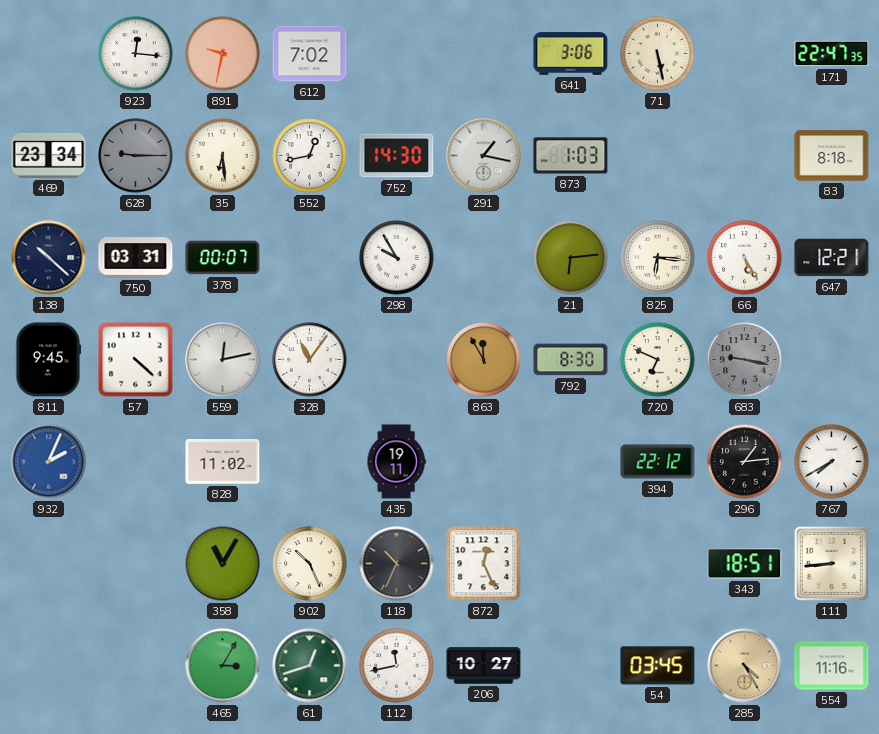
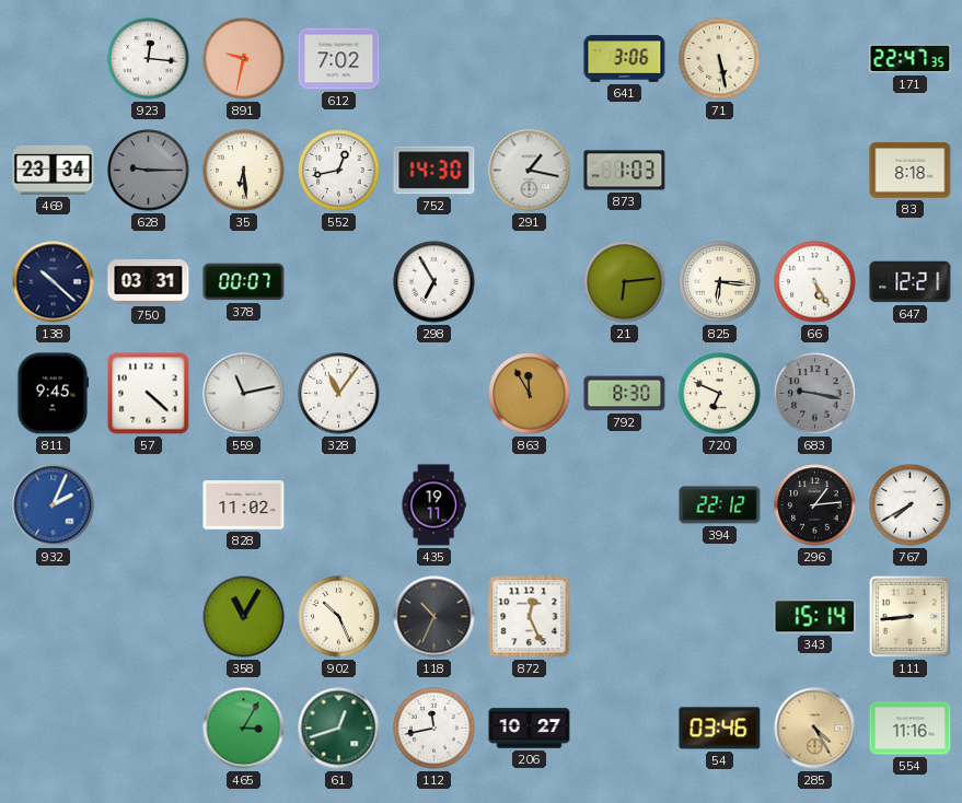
298: 9:55 -> 6:55
559: 12:13 -> 11:13
343: 18:51 -> 15:14
54: 03:45 -> 03:46
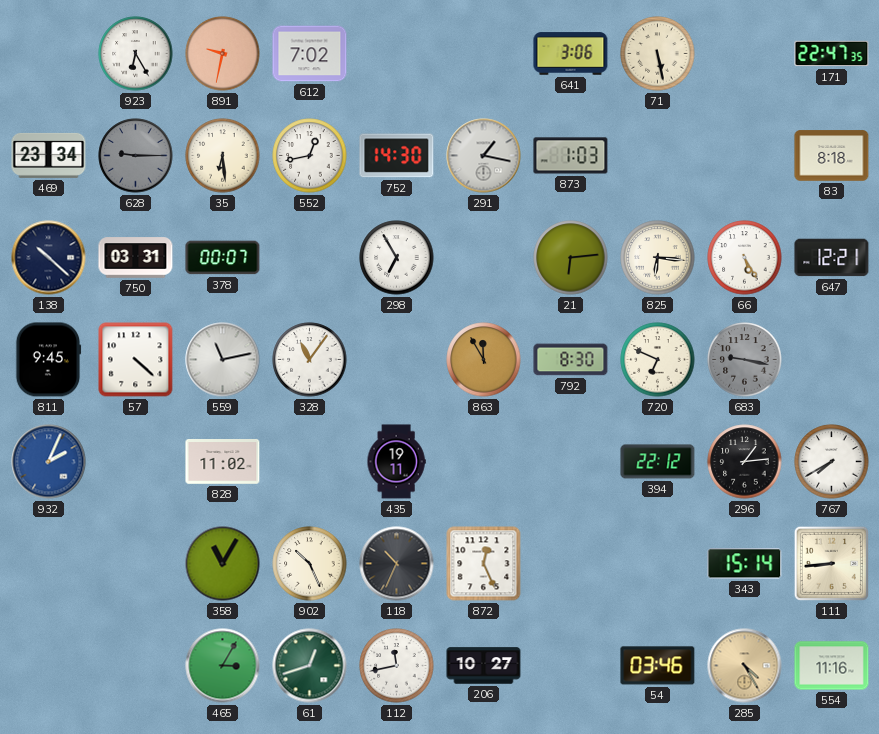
923: 12:16 -> 6:25
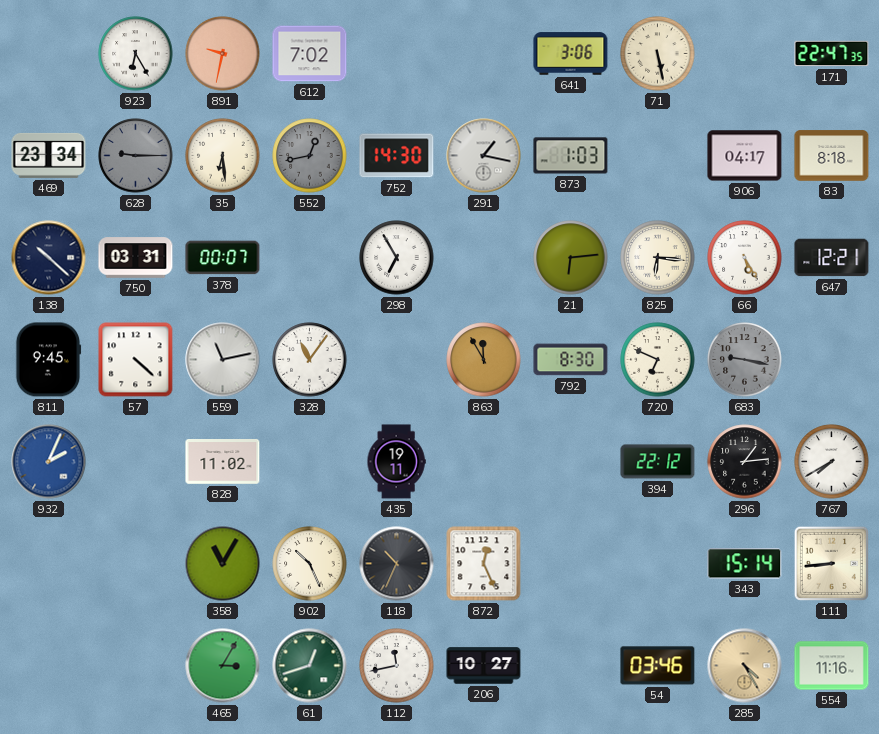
552 dial: white -> grey
906: none -> 04:17
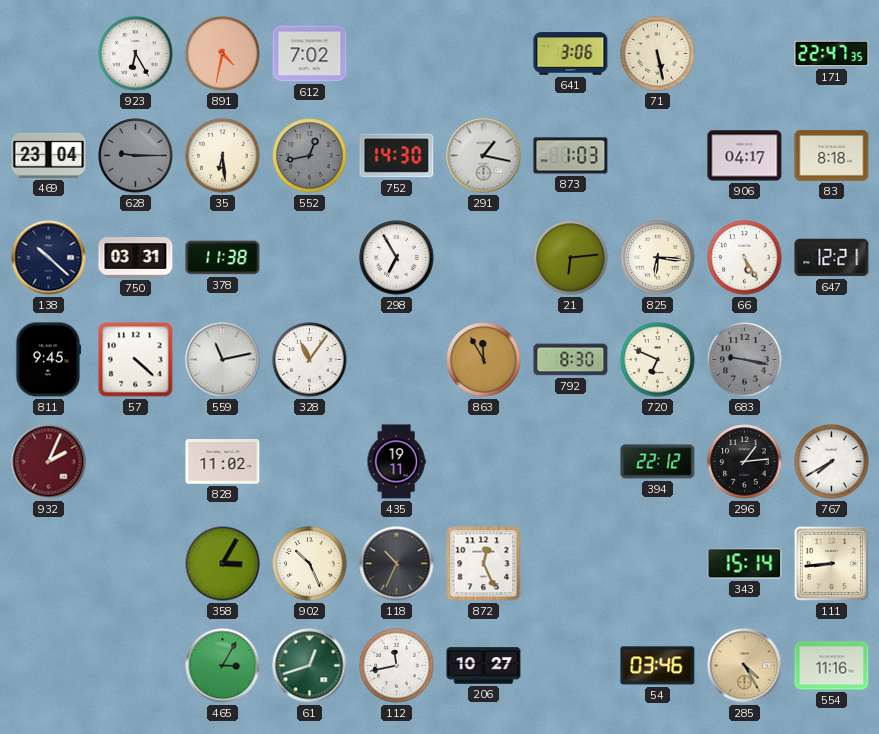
891: 9:32 -> 4:32
469: 23:34 -> 23:04
378: 00:07 -> 11:38
932 dial: blue -> burgundy
358: 11:05 -> 3:05
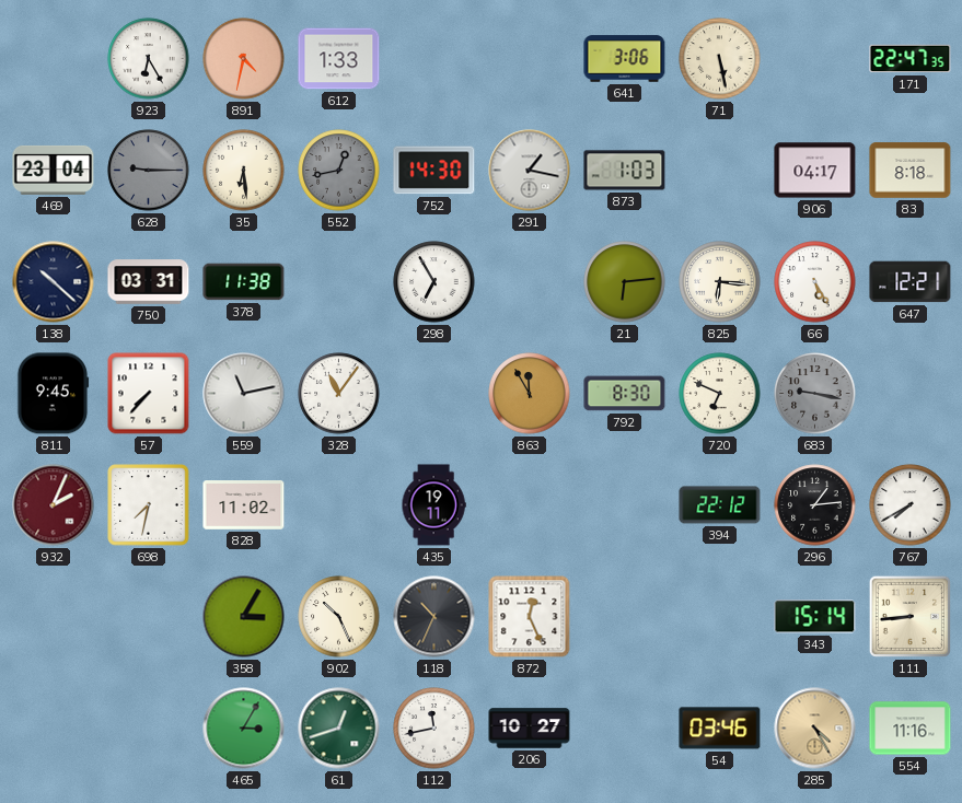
612: 7:02 -> 1:33
57: 4:22 -> 7:37
698: none -> 7:32
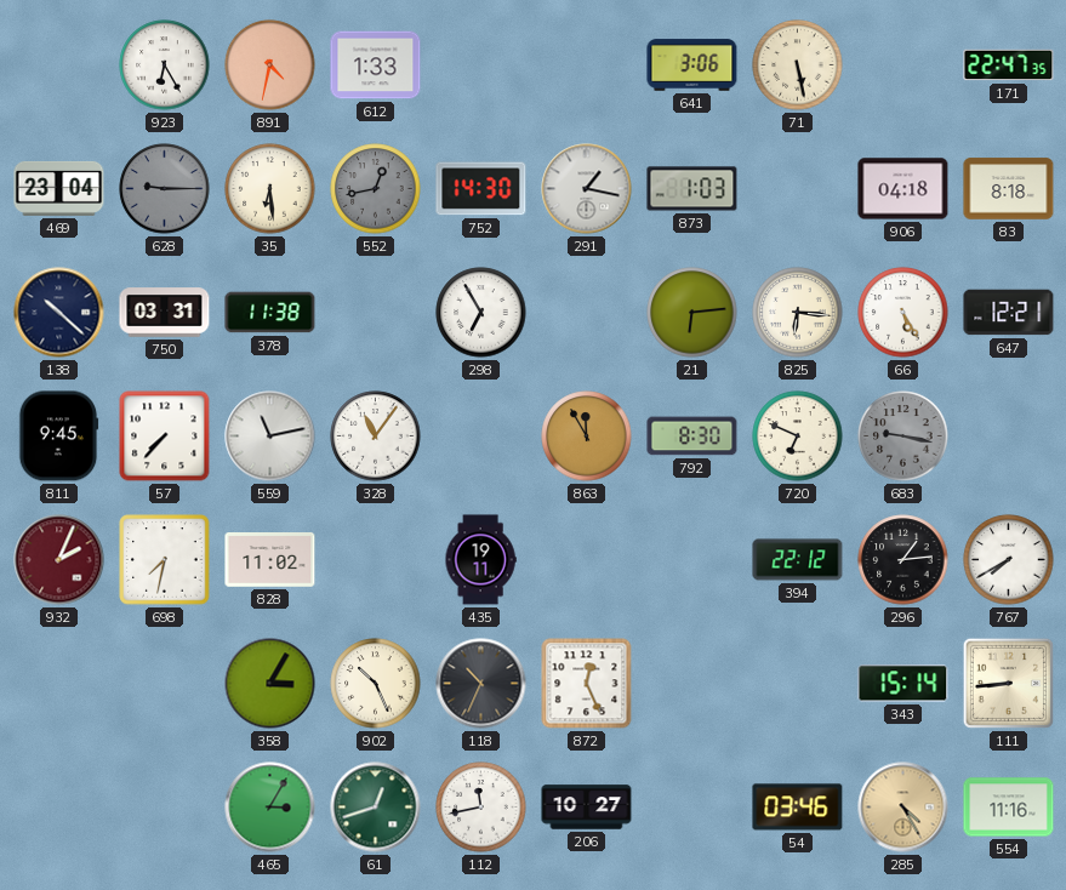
906: 04:17 -> 04:18
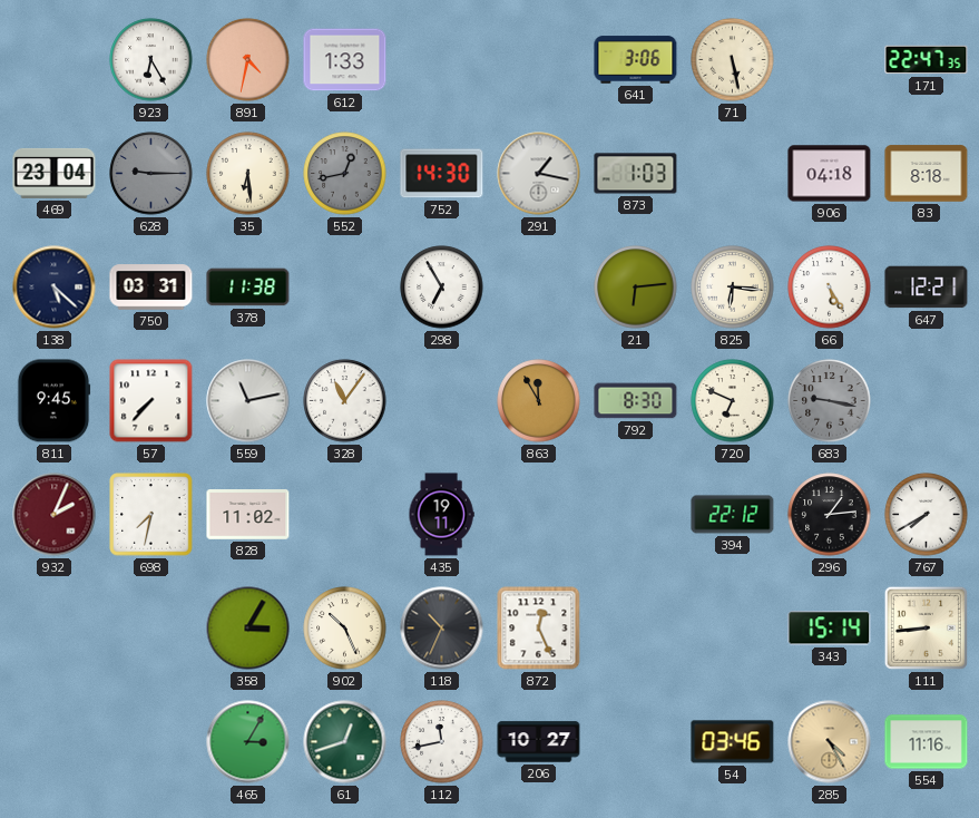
138: 10:22 -> 5:22
